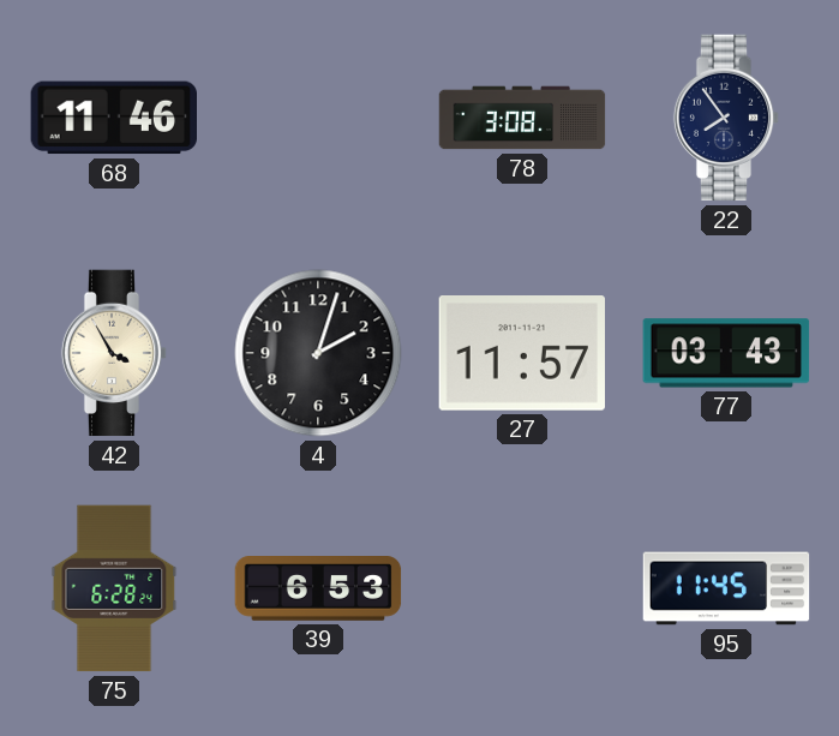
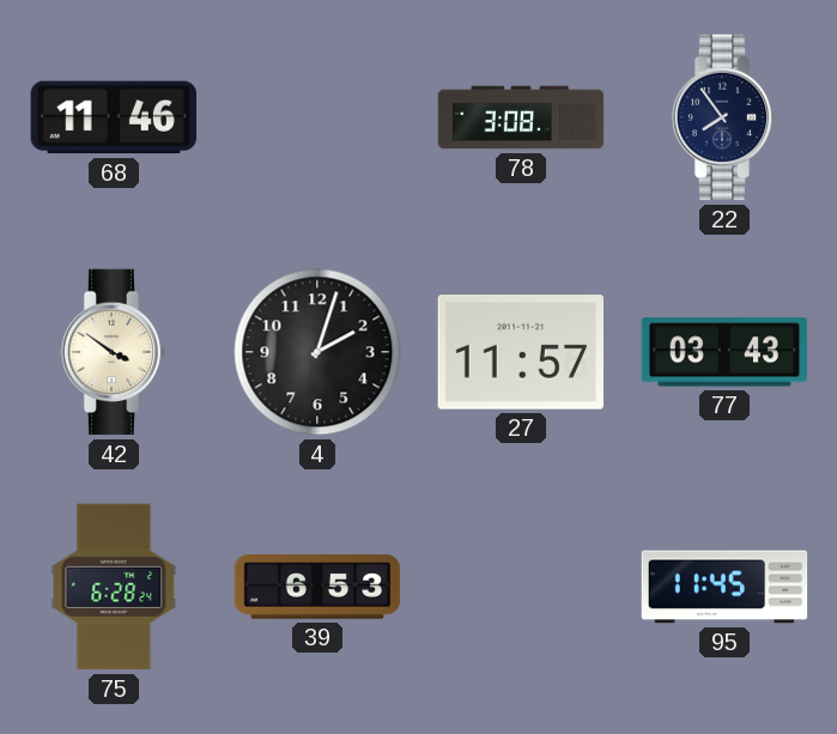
42: 3:55 -> 3:51
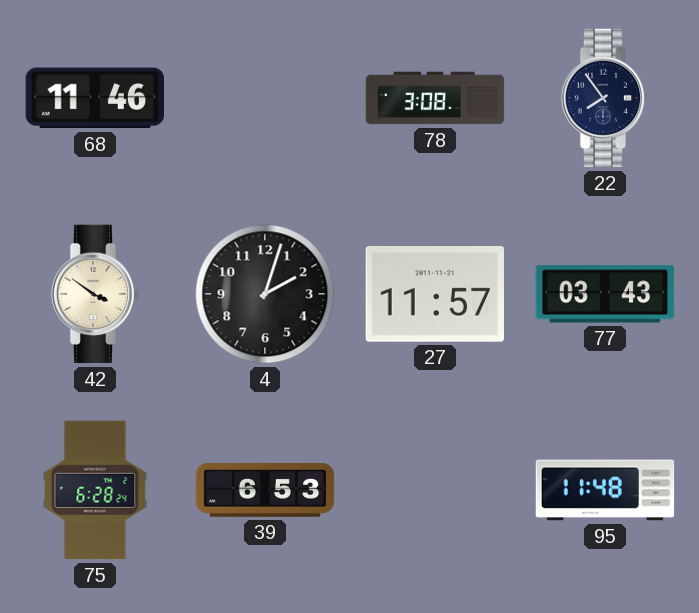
95: 11:45 -> 11:48
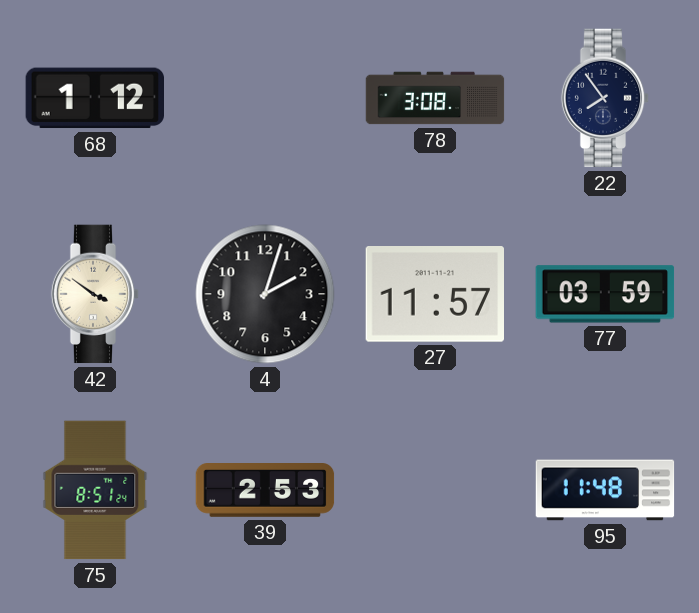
68: 11:46 -> 1:12
77: 03:43 -> 03:59
75: 6:28 -> 8:51
39: 6:53 -> 2:53
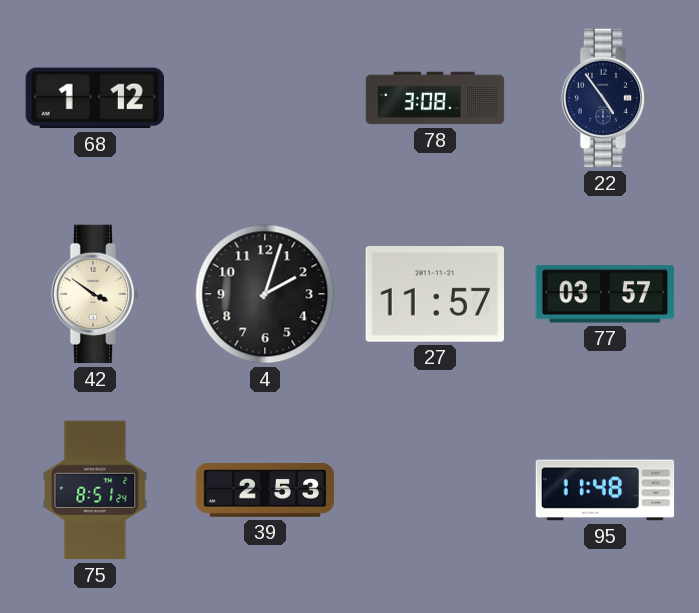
22: 7:54 -> 4:54
77: 03:59 -> 03:57
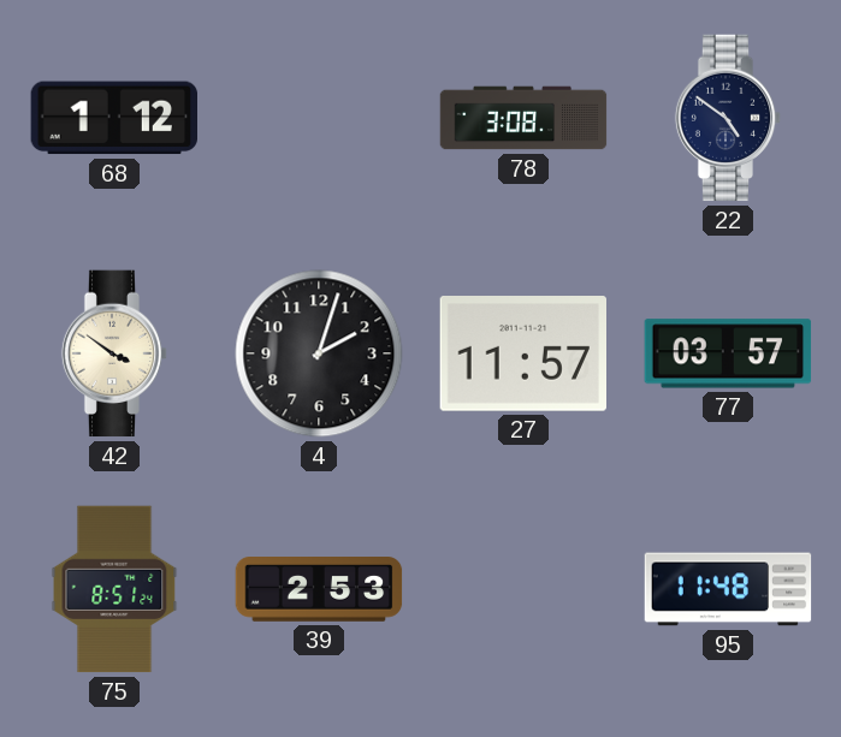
22: 4:54 -> 4:51
